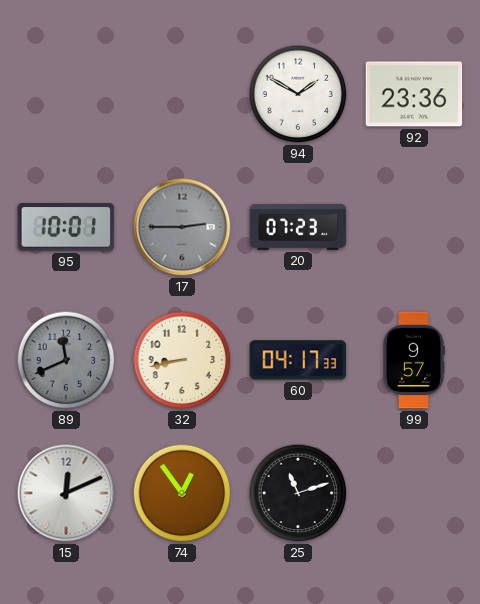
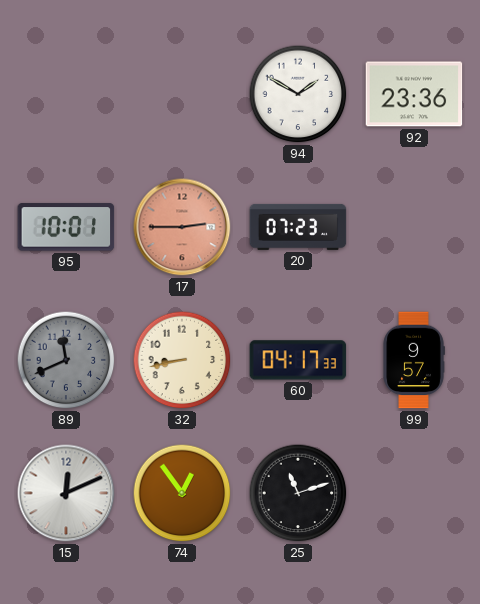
17 dial: grey -> salmon
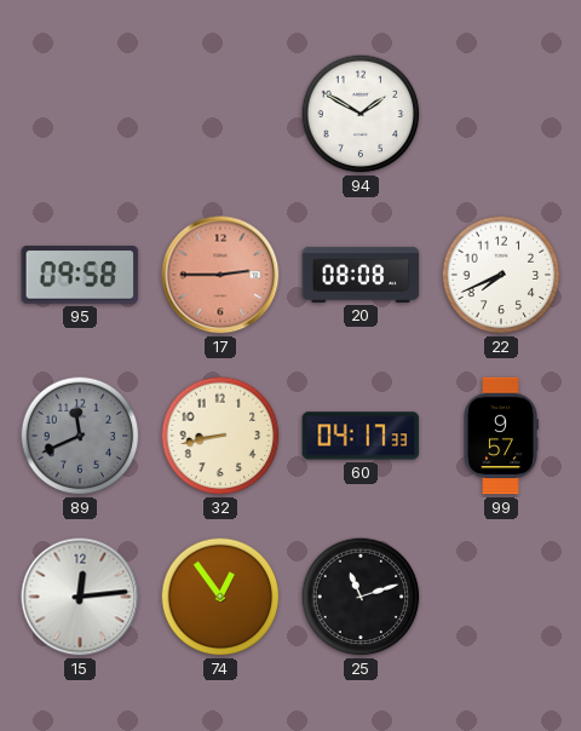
92: 23:36 -> none
95: 10:01 -> 09:58
20: 07:23 -> 08:08
22: none -> 7:41
15: 12:11 -> 12:14
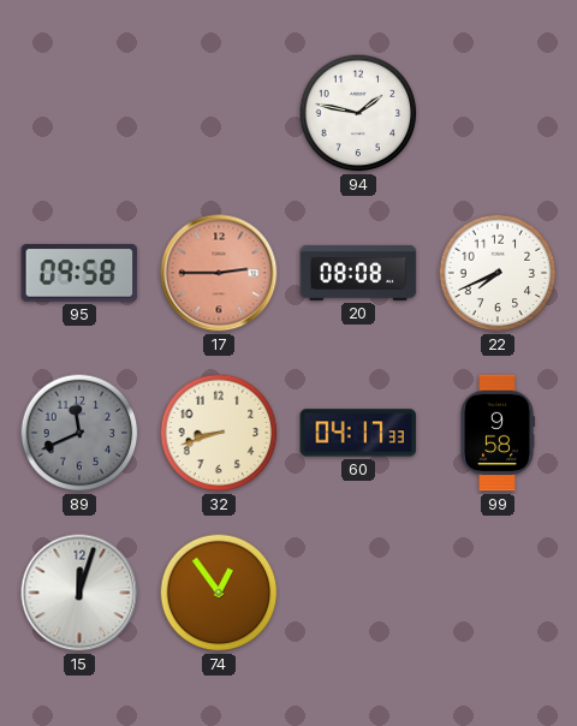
94: 1:50 -> 1:47
32: 8:43 -> 8:42
99: 9:57 -> 9:58
15: 12:14 -> 12:03
25: 11:12 -> none
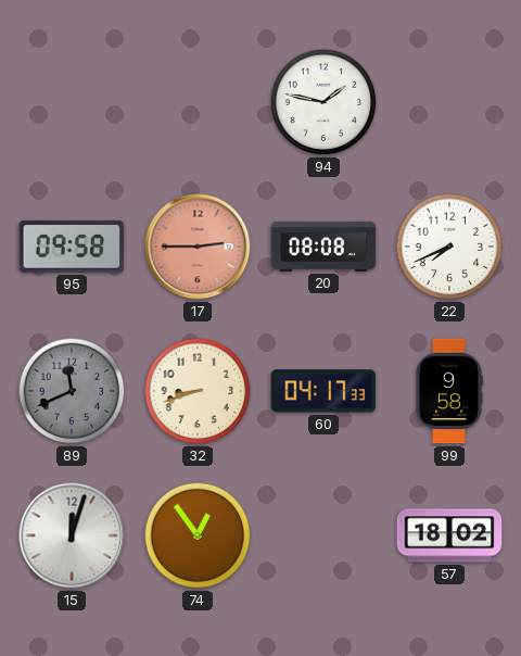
57: none -> 18:02
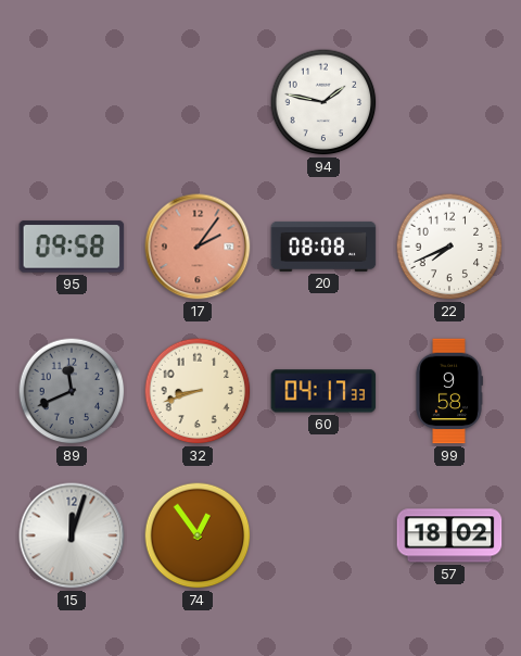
17: 2:45 -> 2:06
